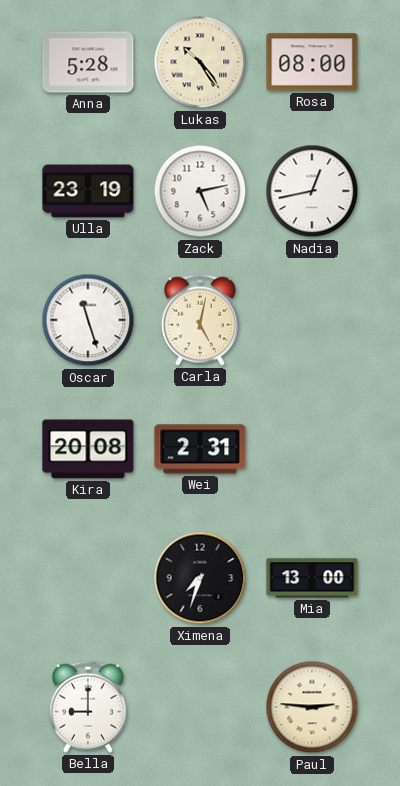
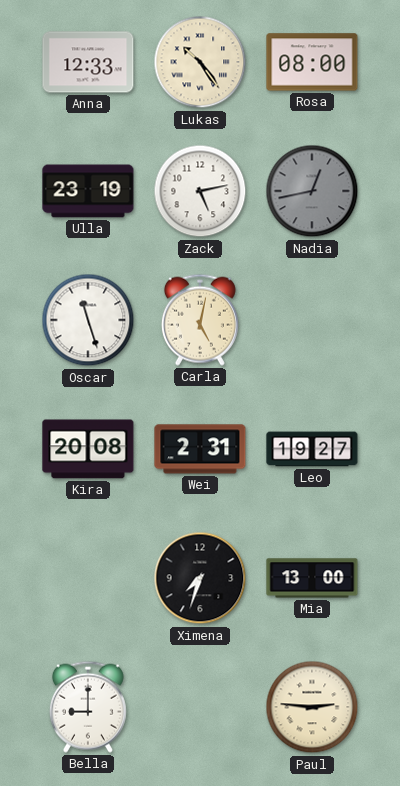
Anna: 5:28 -> 12:33
Nadia dial: white -> grey
Leo: none -> 19:27
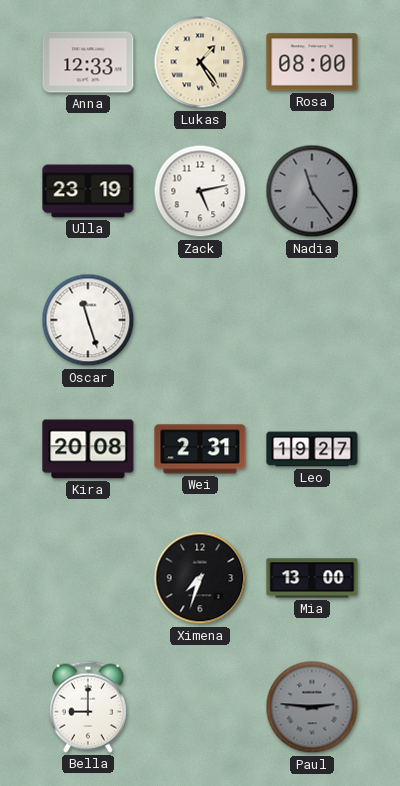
Lukas: 10:24 -> 1:24
Nadia: 12:43 -> 11:24
Carla: 5:02 -> none
Paul dial: cream -> grey
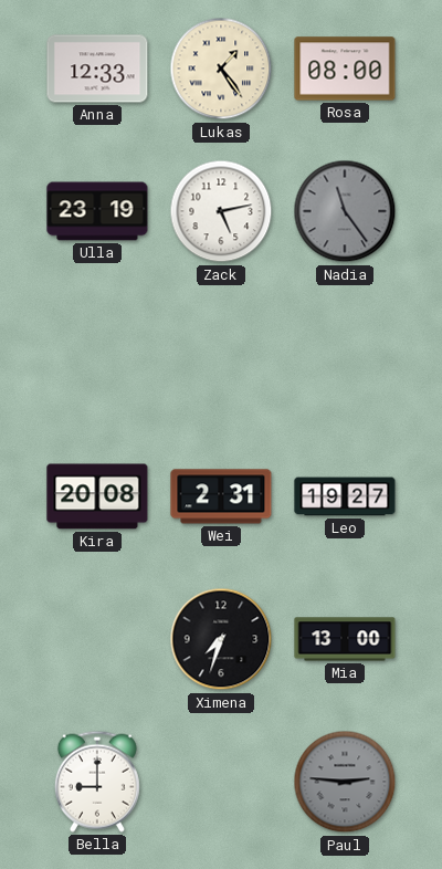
Oscar: 11:27 -> none
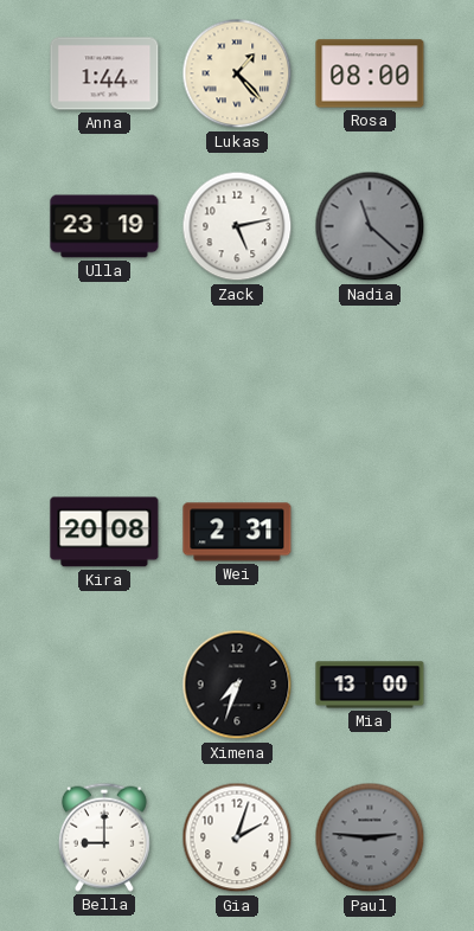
Anna: 12:33 -> 1:44
Lukas: 1:24 -> 1:23
Nadia: 11:24 -> 11:22
Leo: 19:27 -> none
Gia: none -> 2:03
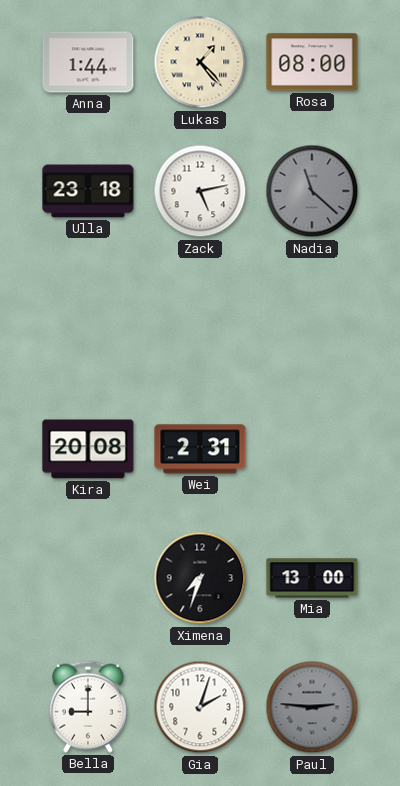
Ulla: 23:19 -> 23:18
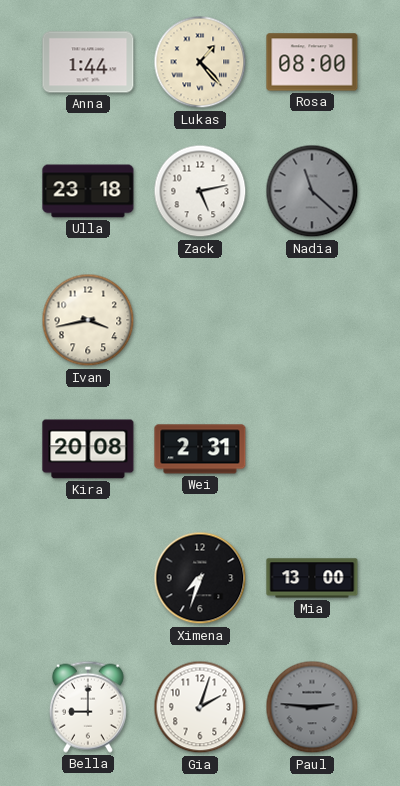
Ivan: none -> 3:43
